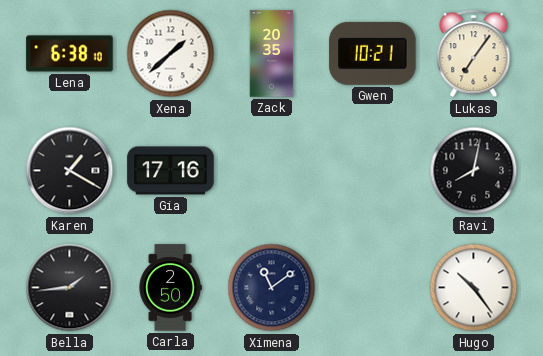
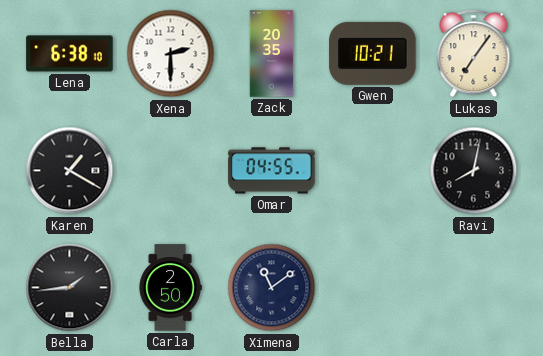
Xena: 1:38 -> 2:30
Gia: 17:16 -> none
Omar: none -> 04:55
Hugo: 10:24 -> none
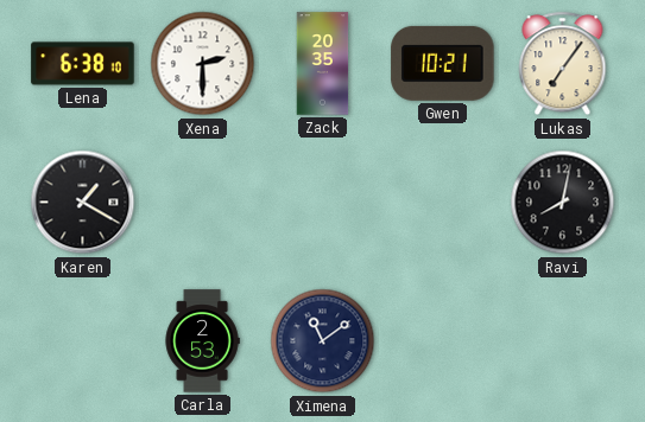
Omar: 04:55 -> none
Bella: 1:44 -> none
Carla: 2:50 -> 2:53
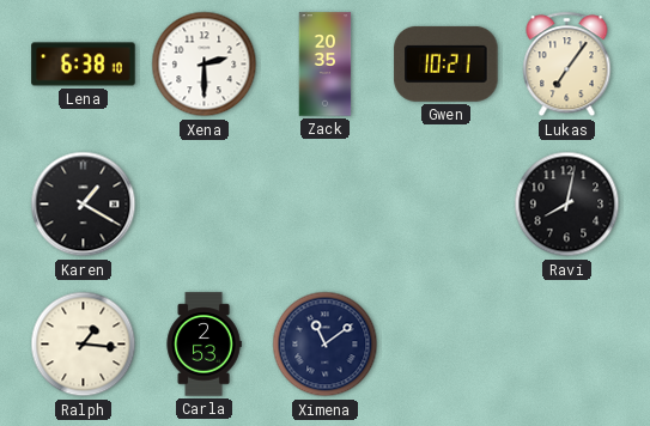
Ralph: none -> 1:16
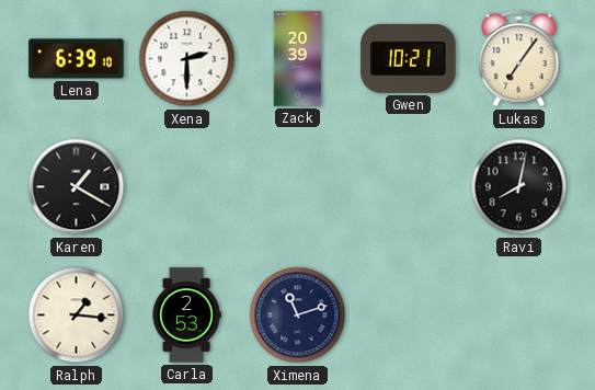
Lena: 6:38 -> 6:39
Zack: 20:35 -> 20:39
Ximena: 11:09 -> 11:12
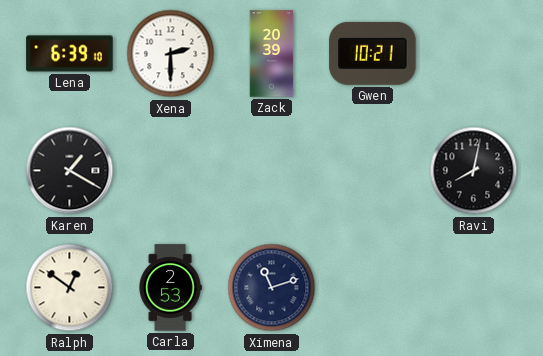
Lukas: 7:06 -> none
Ralph: 1:16 -> 12:51
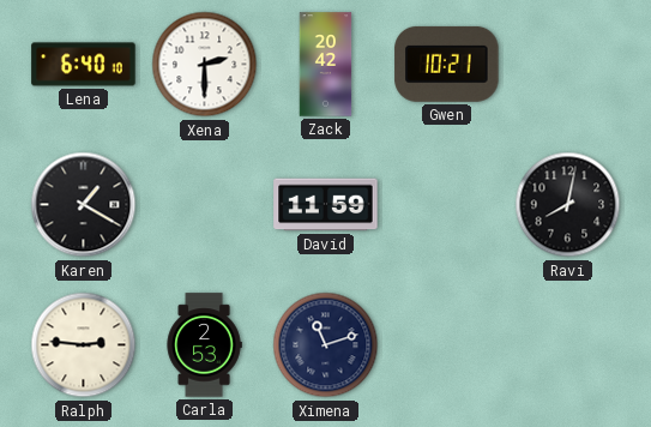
Lena: 6:39 -> 6:40
Zack: 20:39 -> 20:42
David: none -> 11:59
Ralph: 12:51 -> 2:46
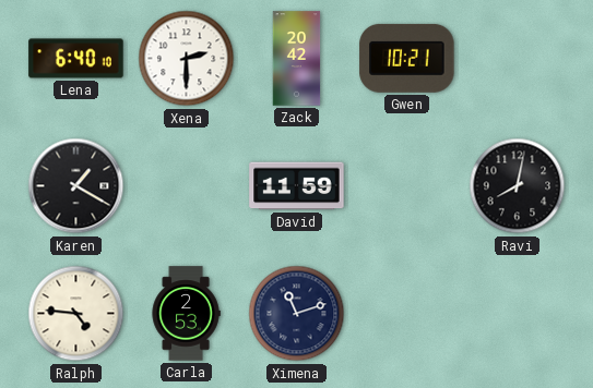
Ralph: 2:46 -> 4:46
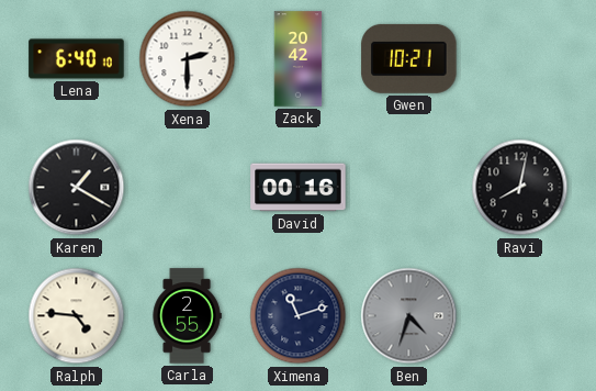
David: 11:59 -> 00:16
Carla: 2:53 -> 2:55
Ben: none -> 4:33
